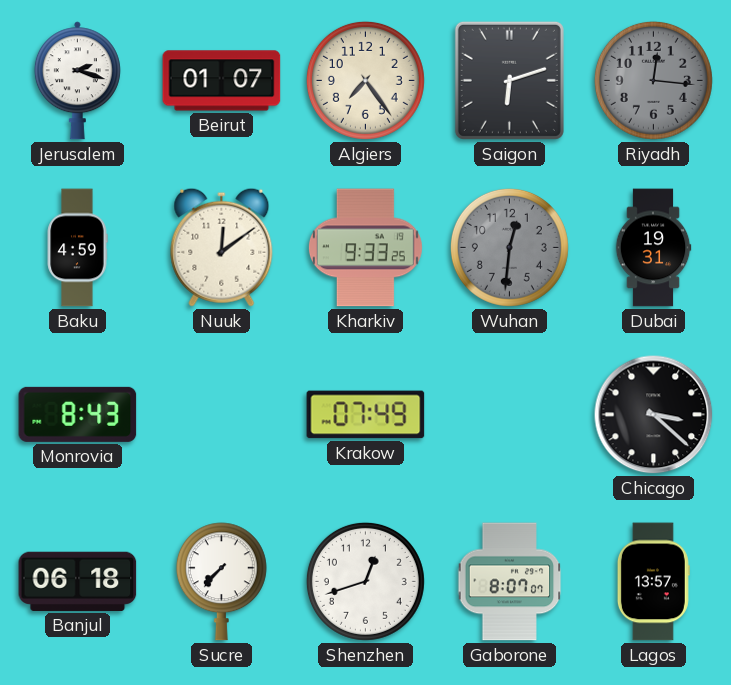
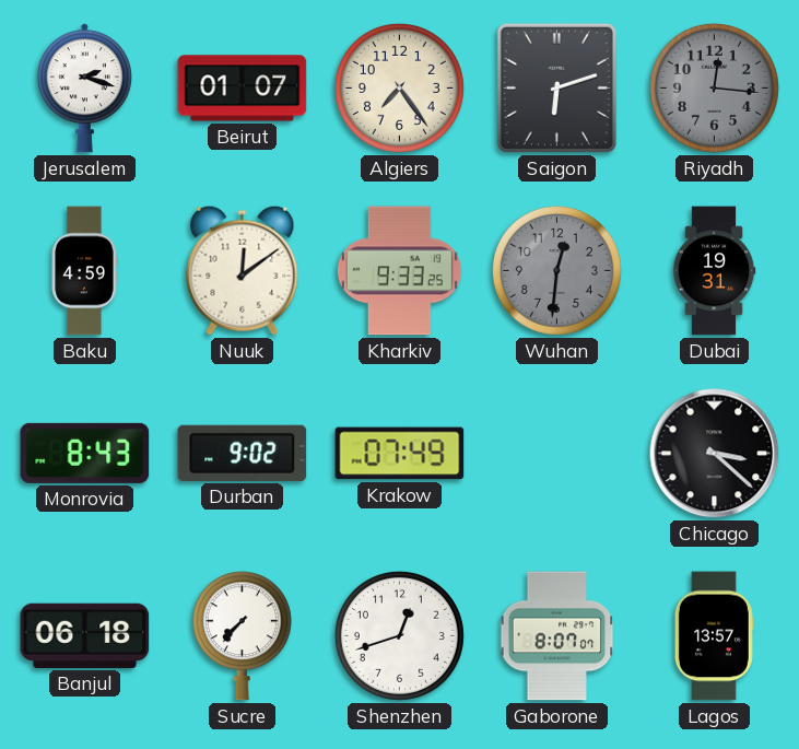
Durban: none -> 9:02
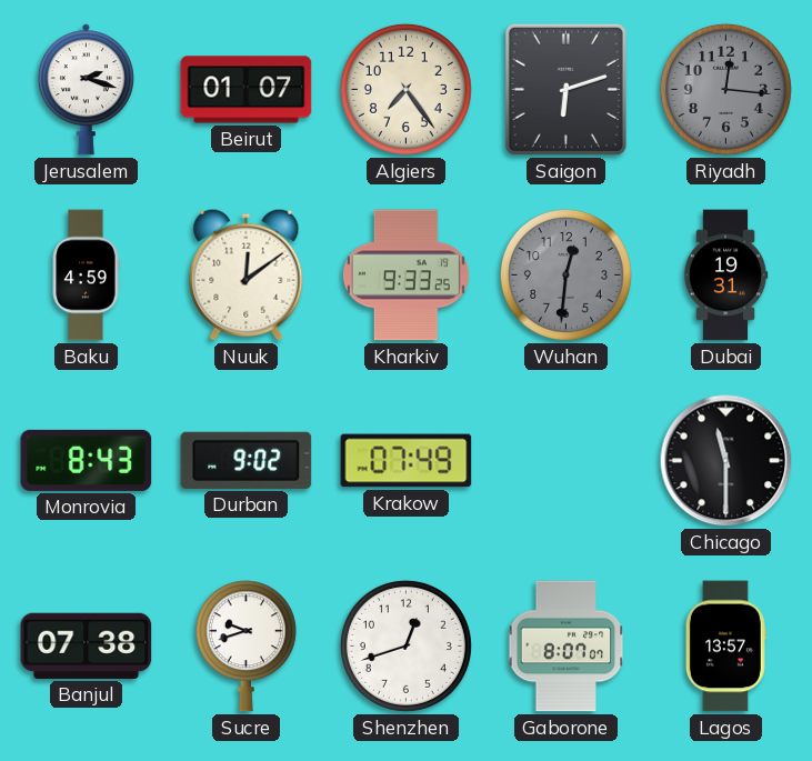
Chicago: 3:22 -> 11:30
Banjul: 06:18 -> 07:38
Sucre: 7:37 -> 9:42
